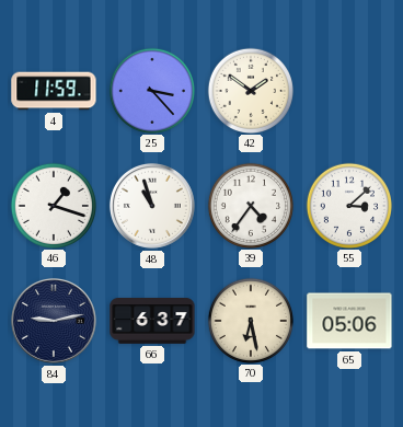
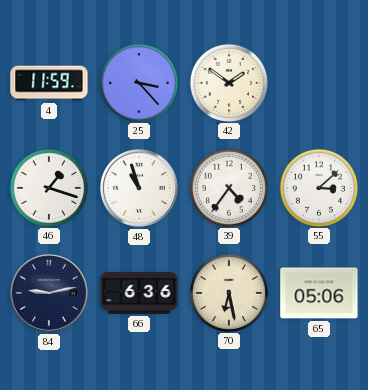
66: 6:37 -> 6:36
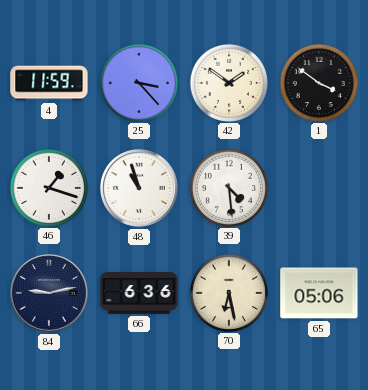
1: none -> 3:51
39: 4:36 -> 4:29
55: 3:08 -> none
